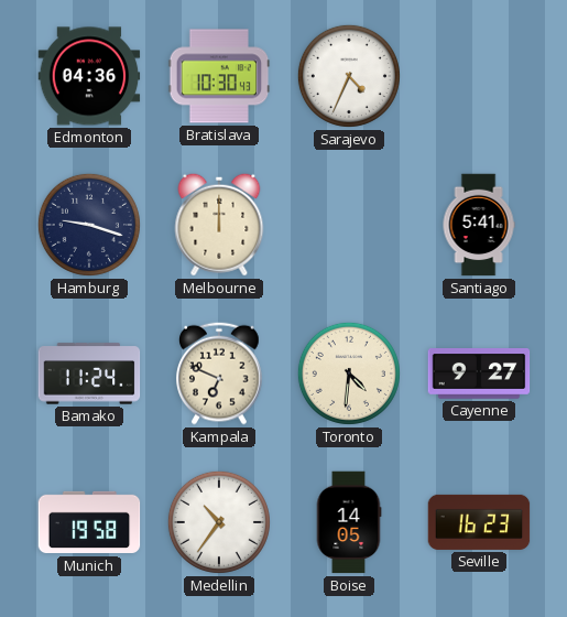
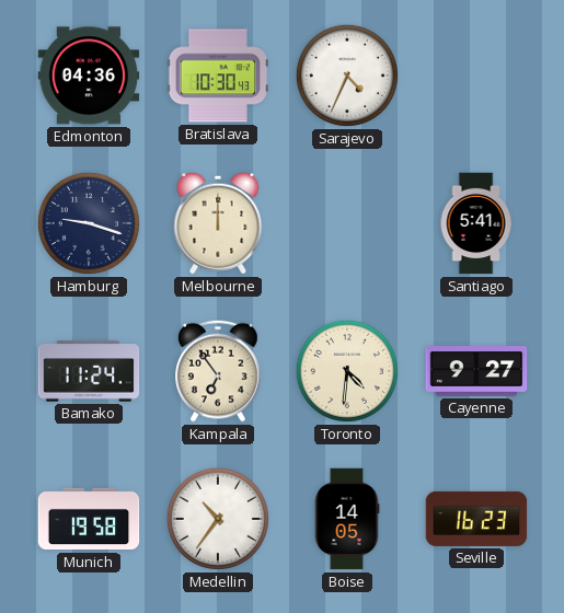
Kampala: 6:49 -> 6:54
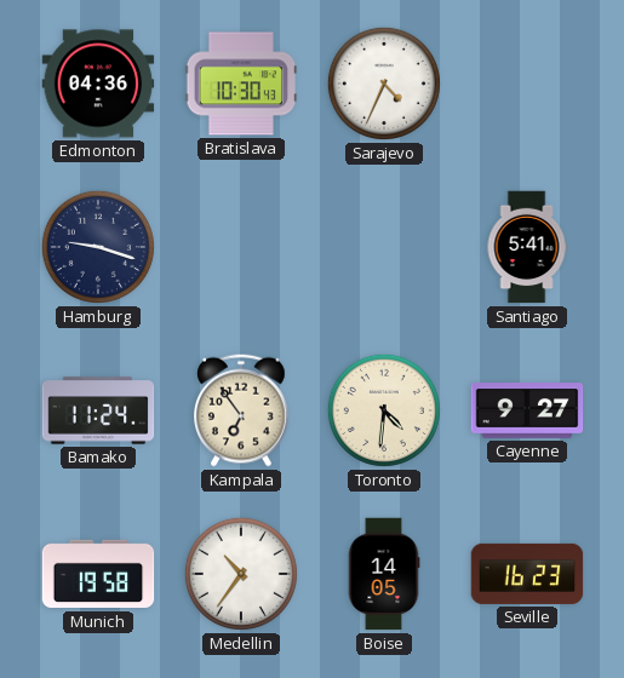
Melbourne: 12:00 -> none
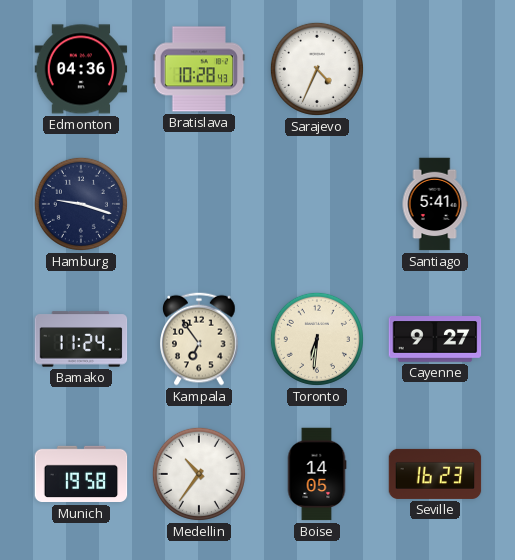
Bratislava: 10:30 -> 10:28
Toronto: 4:31 -> 6:31
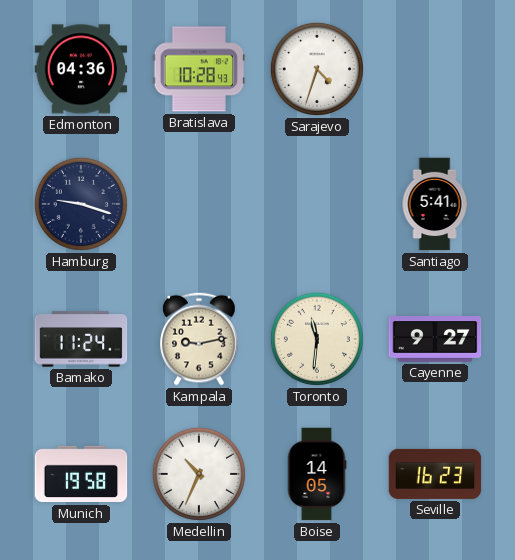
Sarajevo: 4:34 -> 4:33
Kampala: 6:54 -> 9:13
Toronto: 6:31 -> 11:31
Medellin: 10:36 -> 10:34
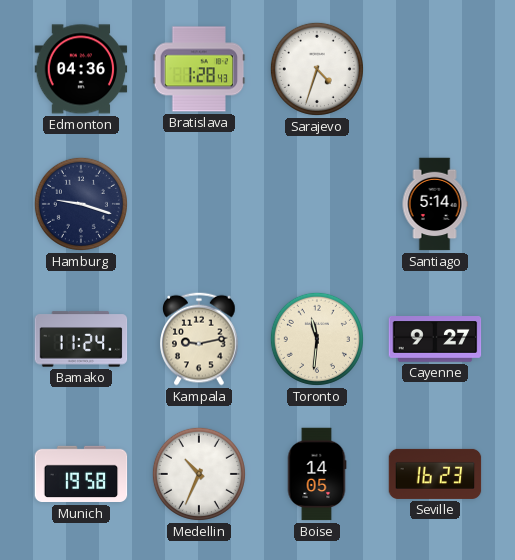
Bratislava: 10:28 -> 1:28
Santiago: 5:41 -> 5:14
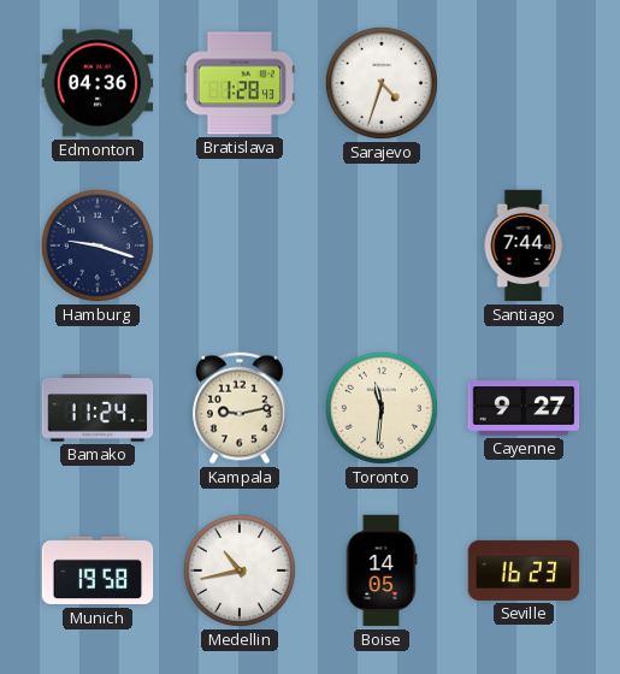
Santiago: 5:14 -> 7:44
Medellin: 10:34 -> 10:43
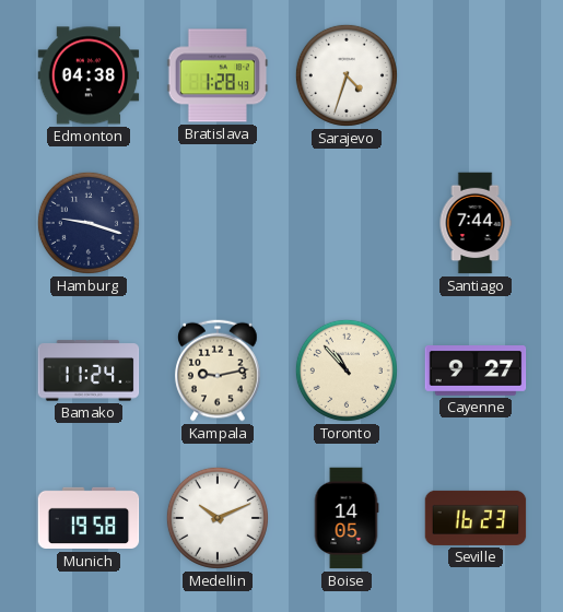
Edmonton: 04:36 -> 04:38
Toronto: 11:31 -> 10:53
Medellin: 10:43 -> 10:11
